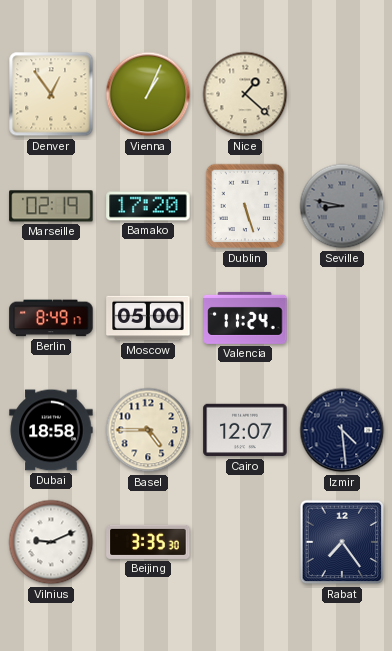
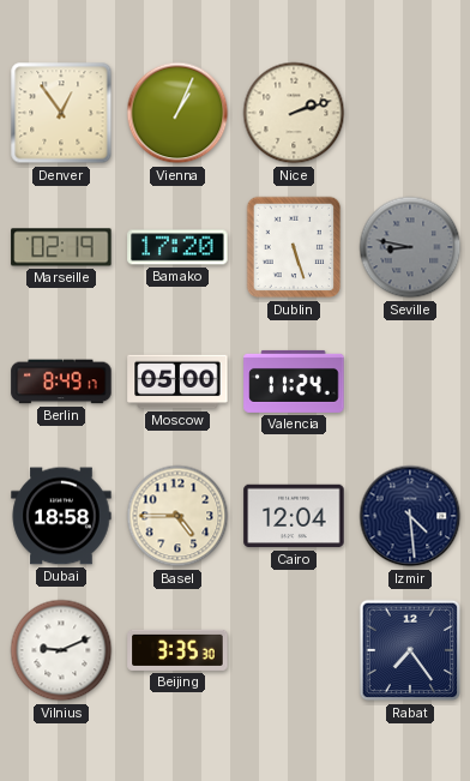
Nice: 1:22 -> 2:12
Cairo: 12:07 -> 12:04
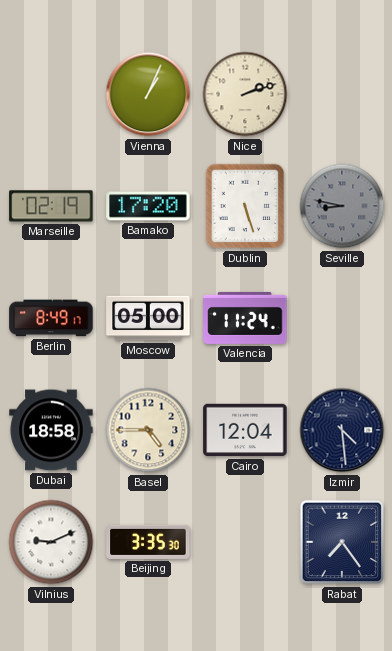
Denver: 12:54 -> none
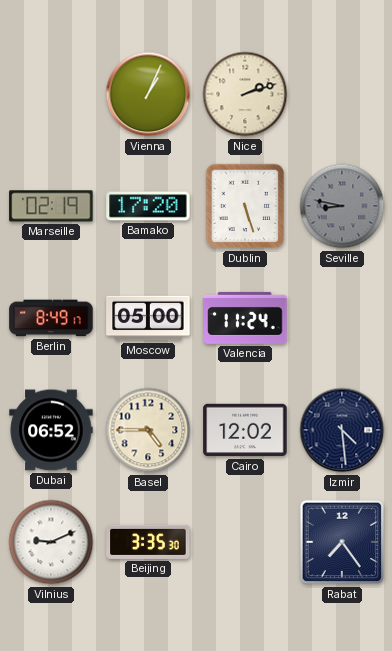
Dubai: 18:58 -> 06:52
Cairo: 12:04 -> 12:02
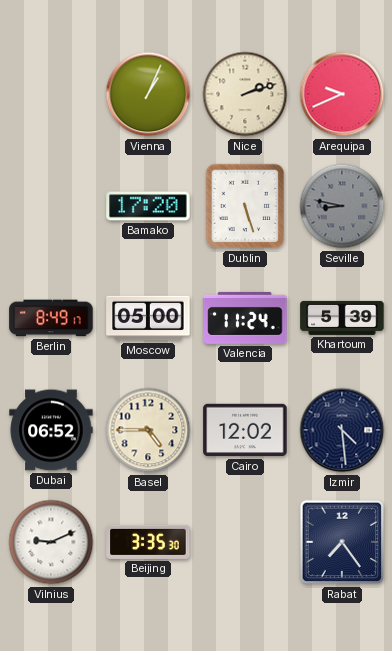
Arequipa: none -> 9:41
Marseille: 02:19 -> none
Khartoum: none -> 5:39
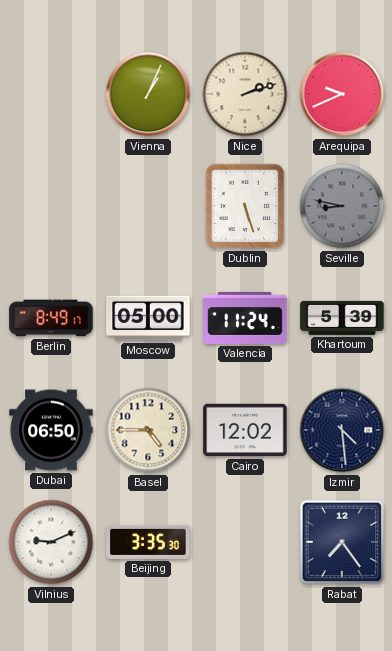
Bamako: 17:20 -> none
Dubai: 06:52 -> 06:50
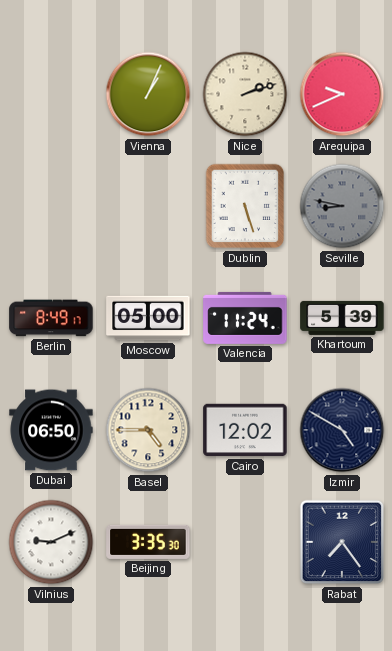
Izmir: 4:29 -> 4:50
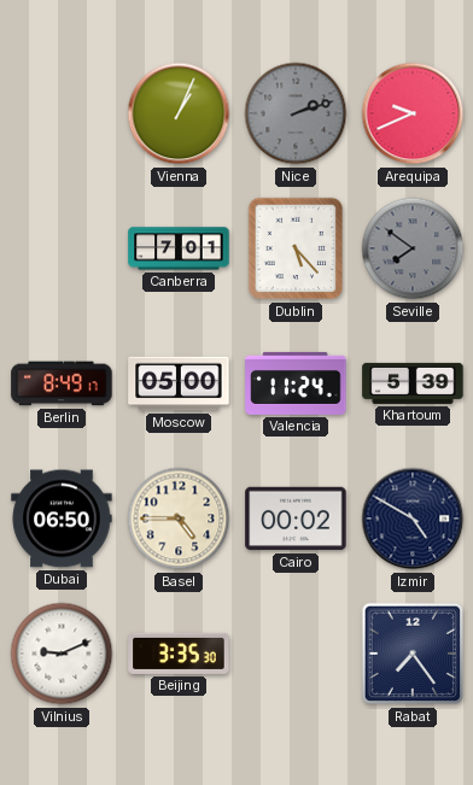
Nice dial: cream -> grey
Canberra: none -> 7:01
Dublin: 5:27 -> 5:23
Seville: 8:47 -> 7:51
Cairo: 12:02 -> 00:02
